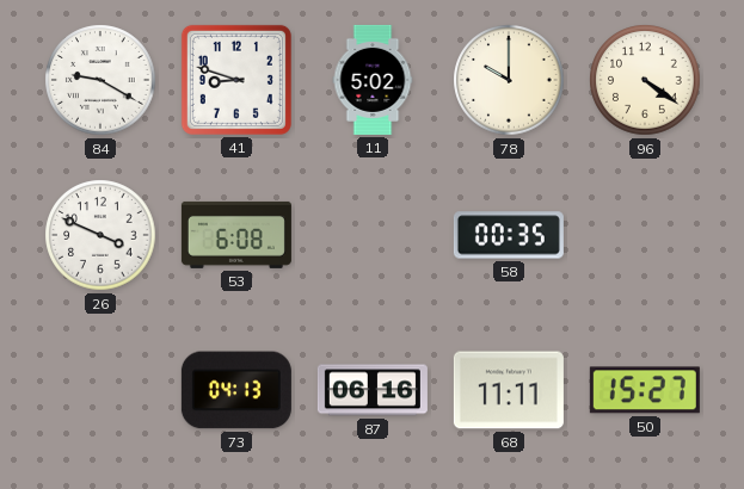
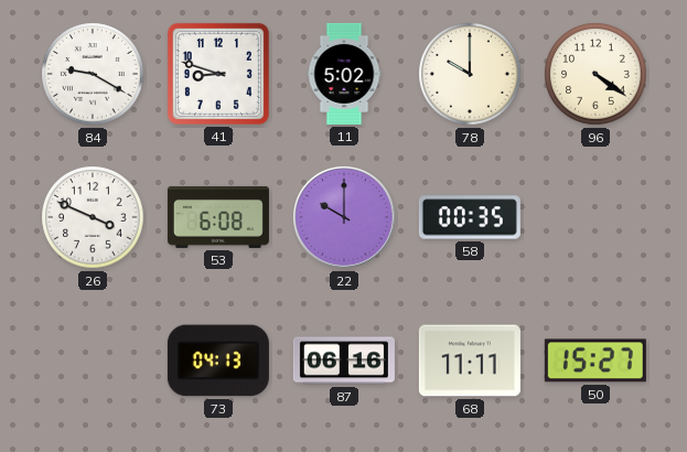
22: none -> 10:00
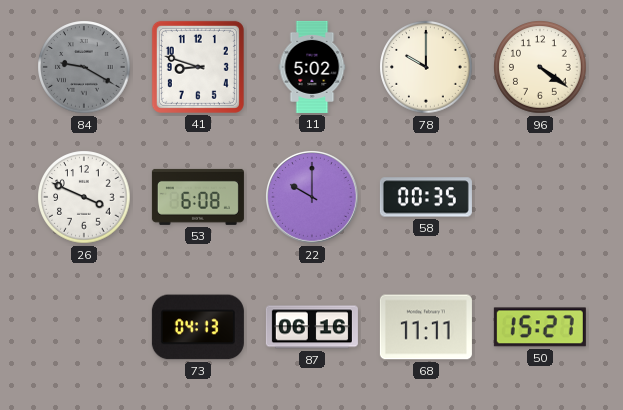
84 dial: white -> grey
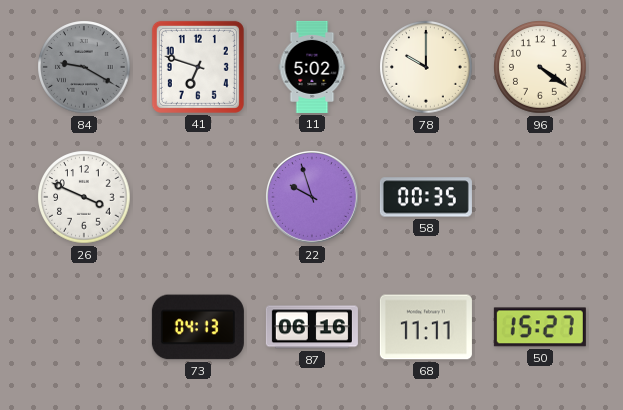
41: 8:48 -> 6:48
53: 6:08 -> none
22: 10:00 -> 9:57
